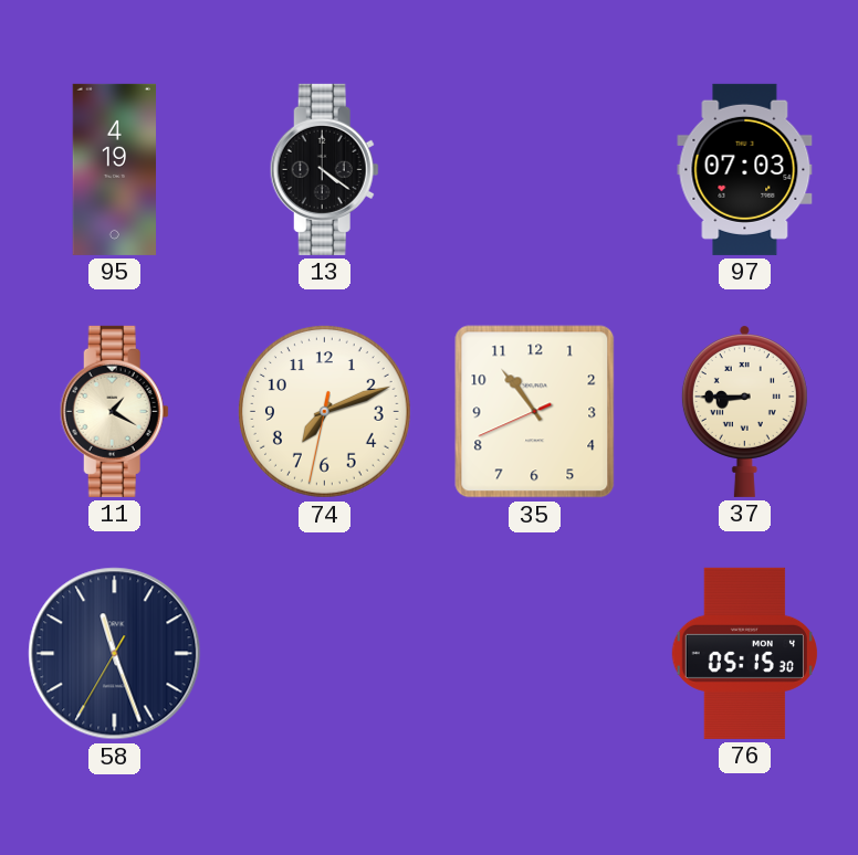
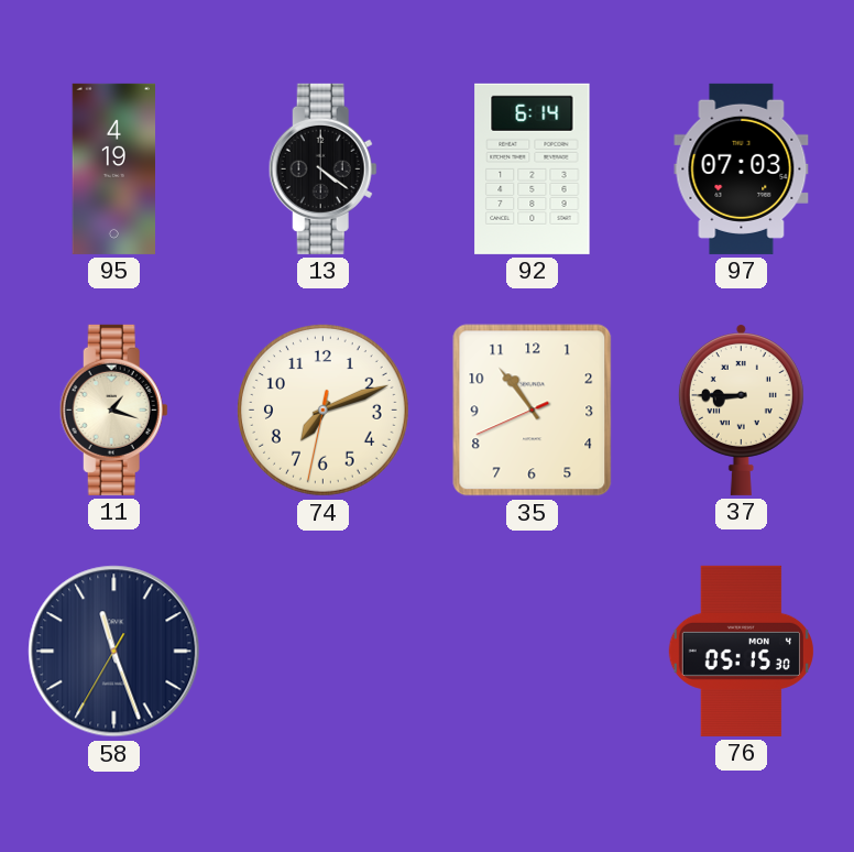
92: none -> 6:14
11: 1:20 -> 1:18
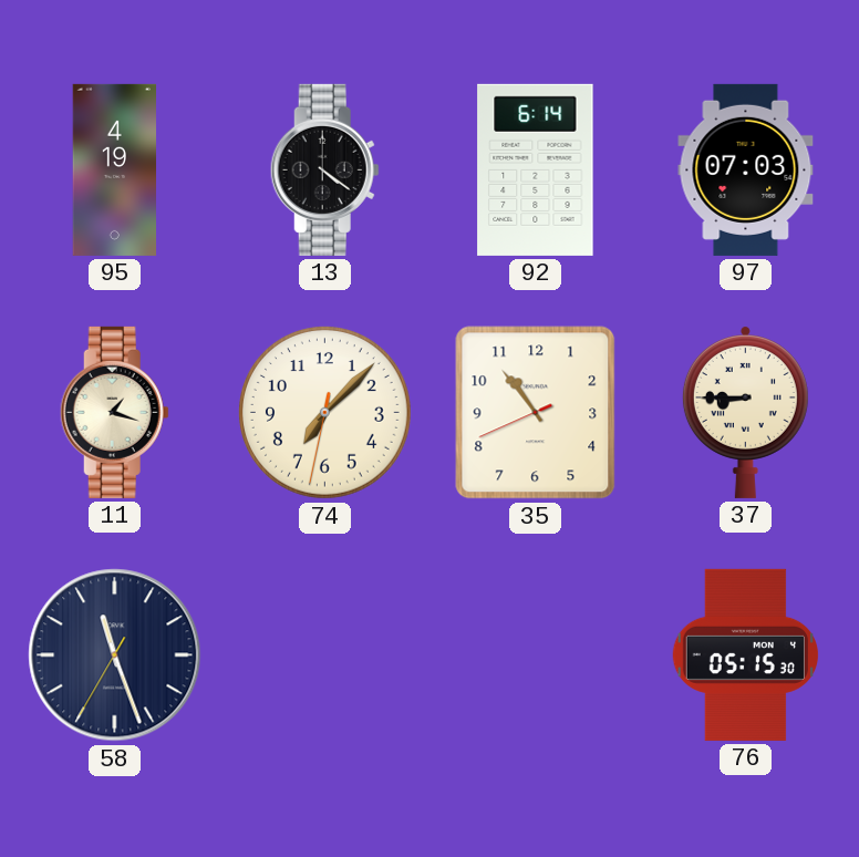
74: 7:11 -> 7:07
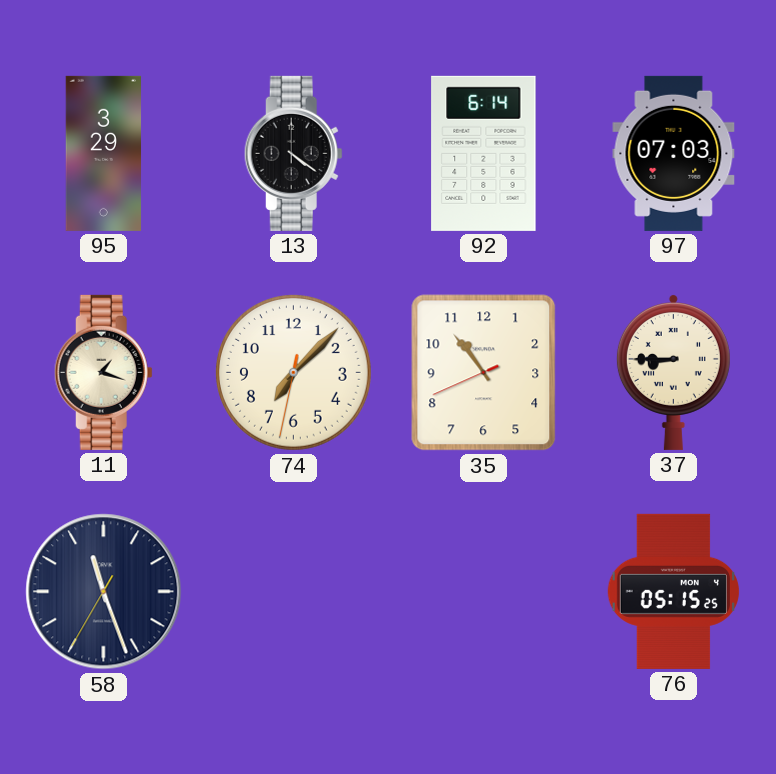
95: 4:19 -> 3:29
76: 05:15:30 -> 05:15:25
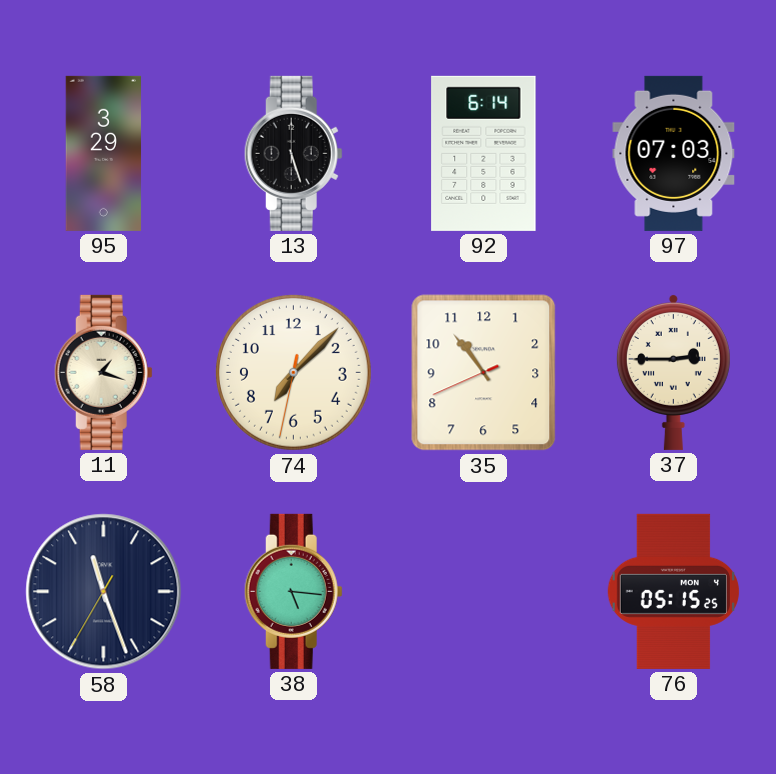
13: 4:21 -> 5:27
37: 8:45 -> 2:45
38: none -> 5:16
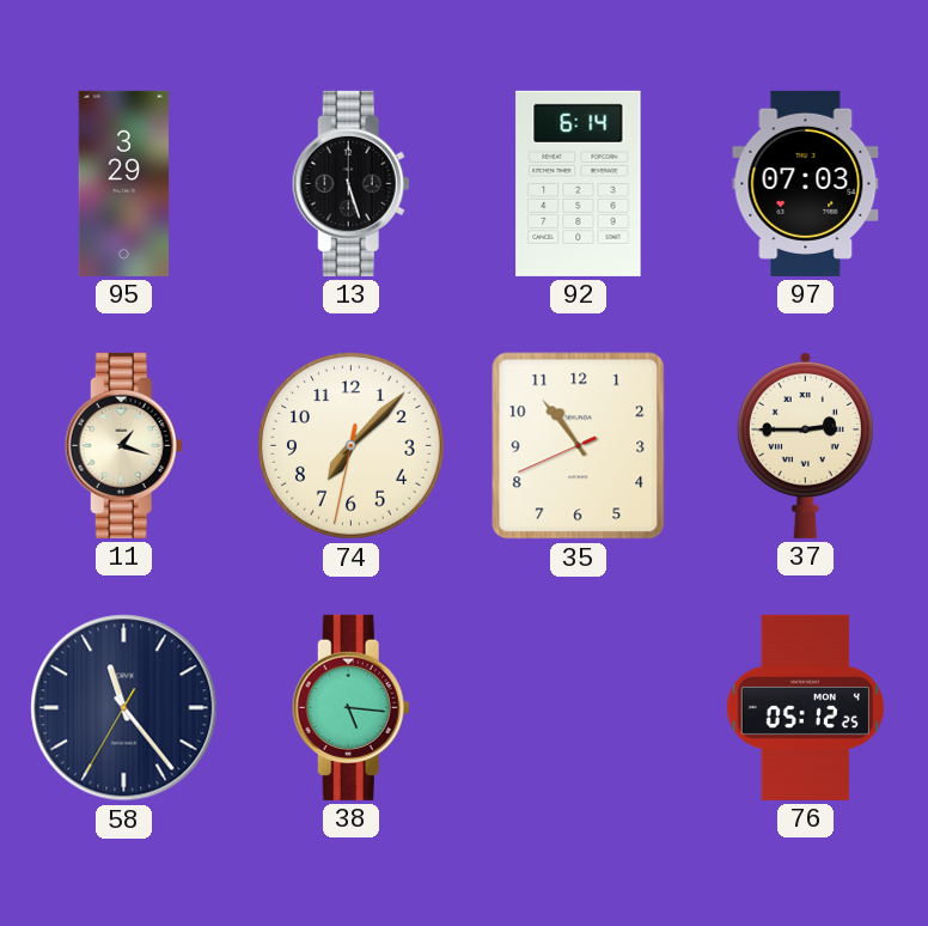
58: 11:26 -> 11:23
76: 05:15 -> 05:12
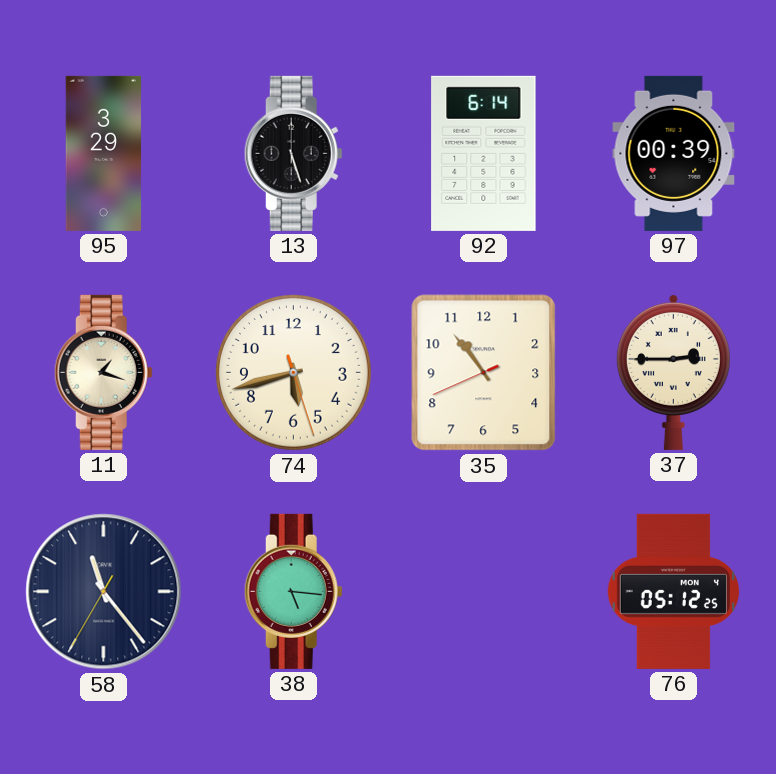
97: 07:03 -> 00:39
74: 7:07 -> 5:42
